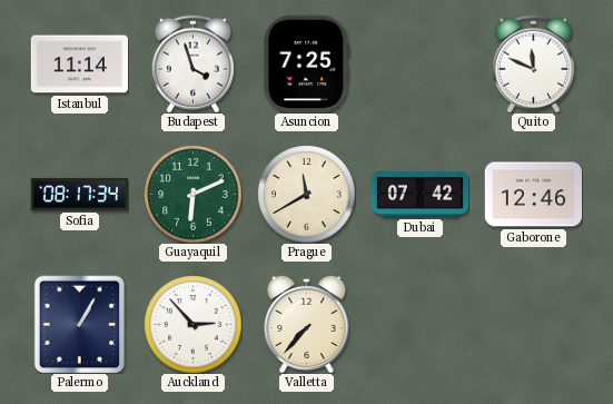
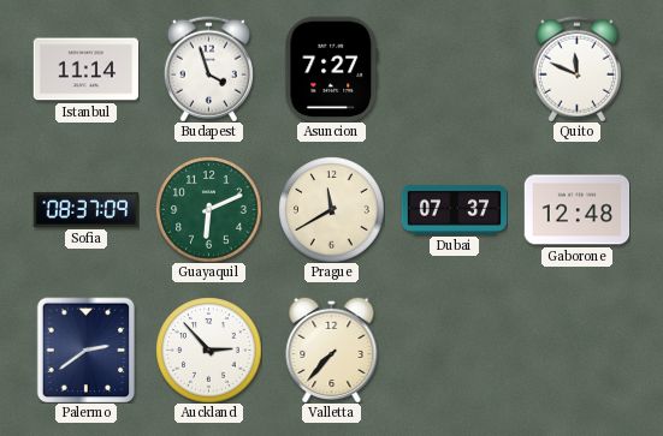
Asuncion: 7:25 -> 7:27
Sofia: 08:17 -> 08:37
Dubai: 07:42 -> 07:37
Gaborone: 12:46 -> 12:48
Palermo: 1:05 -> 2:39
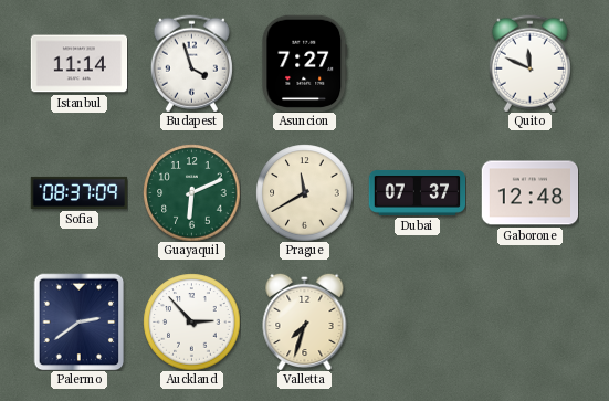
Valletta: 7:37 -> 7:33
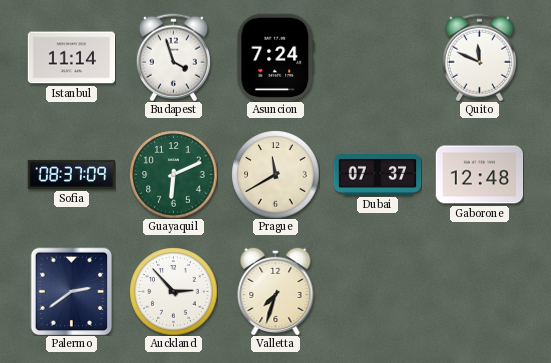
Asuncion: 7:27 -> 7:24
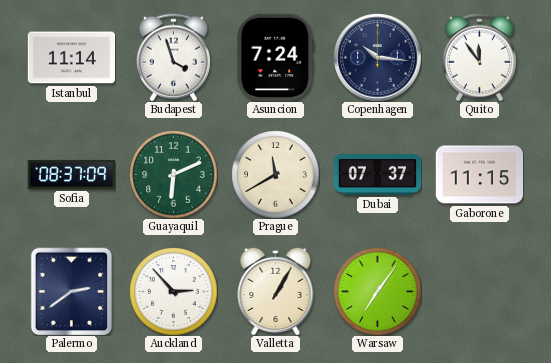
Copenhagen: none -> 10:16
Quito: 11:49 -> 11:54
Gaborone: 12:48 -> 11:15
Valletta: 7:33 -> 1:05
Warsaw: none -> 7:06
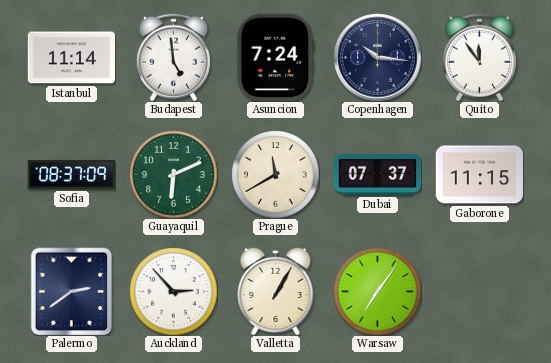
Budapest: 3:57 -> 4:59
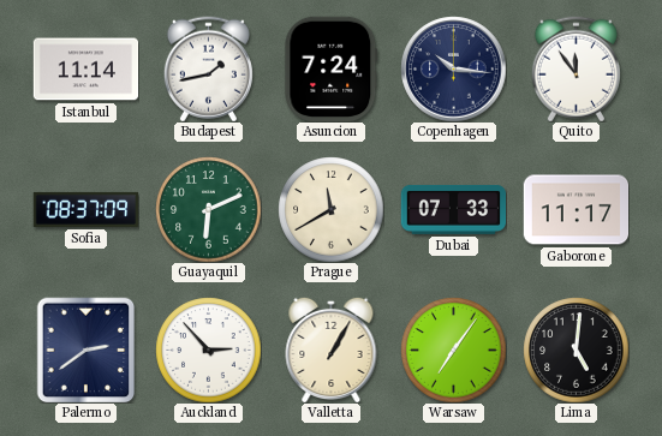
Budapest: 4:59 -> 1:43
Dubai: 07:37 -> 07:33
Gaborone: 11:15 -> 11:17
Lima: none -> 5:01
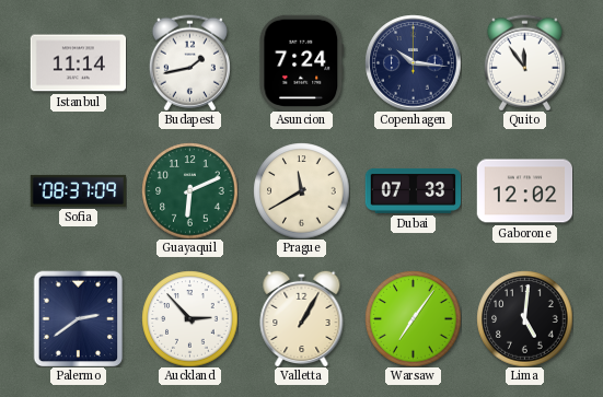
Gaborone: 11:17 -> 12:02
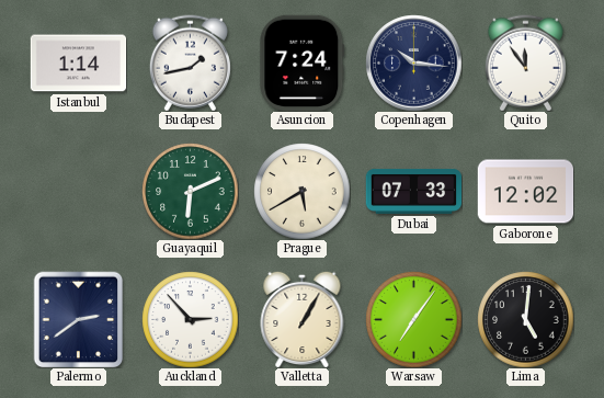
Istanbul: 11:14 -> 1:14
Sofia: 08:37 -> none
Prague: 11:40 -> 5:40
